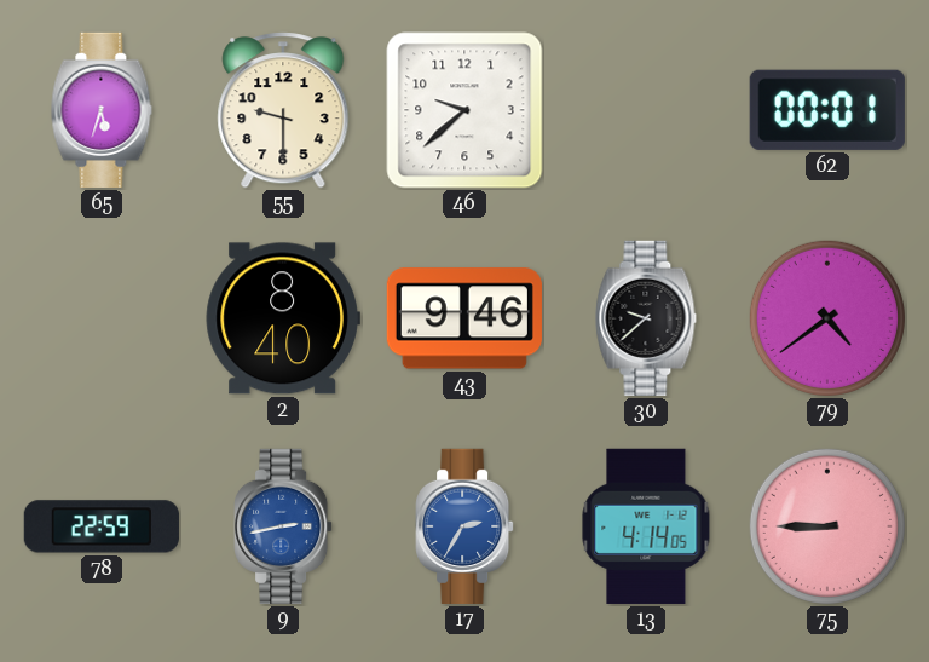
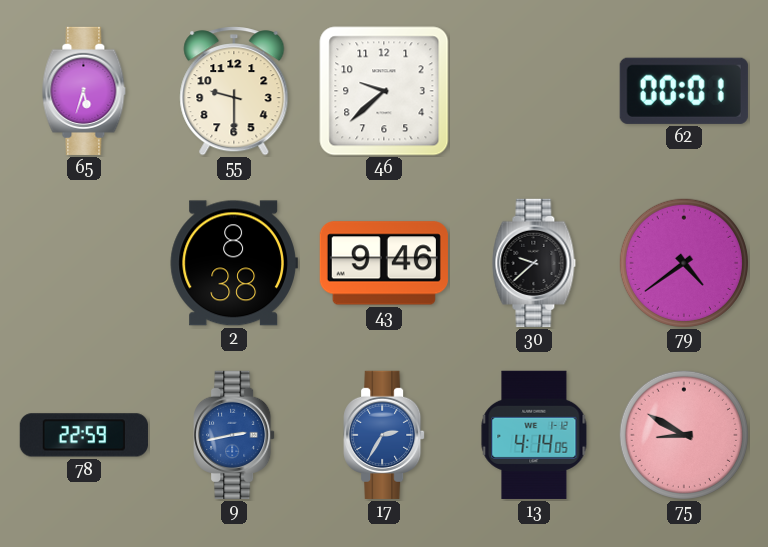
2: 8:40 -> 8:38
75: 8:45 -> 8:50
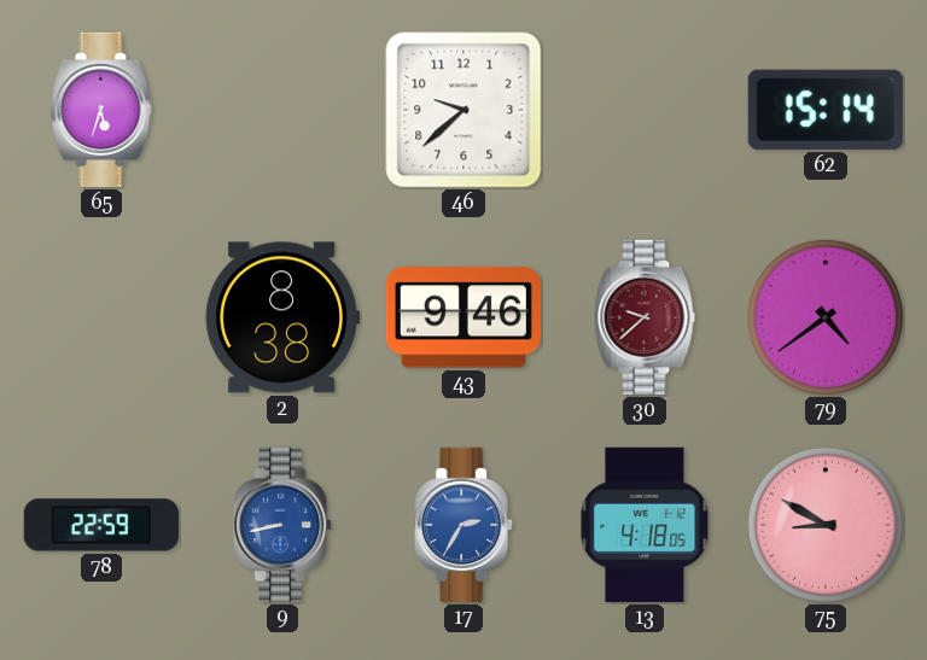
55: 9:30 -> none
62: 00:01 -> 15:14
30 dial: black -> burgundy
9: 2:43 -> 8:43
13: 4:14 -> 4:18
